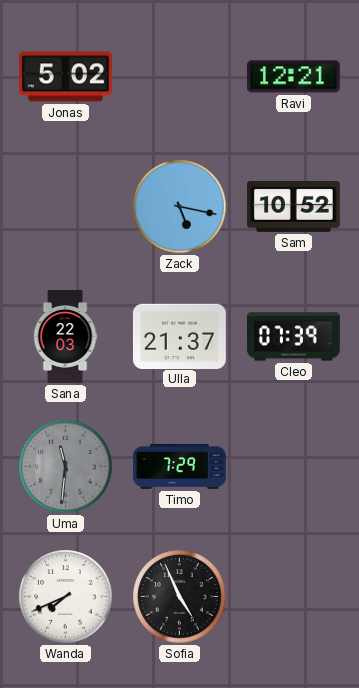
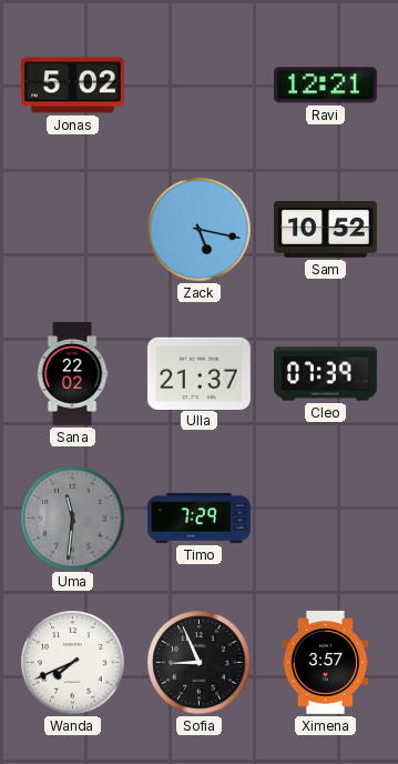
Sana: 22:03 -> 22:02
Sofia: 4:56 -> 8:56
Ximena: none -> 3:57
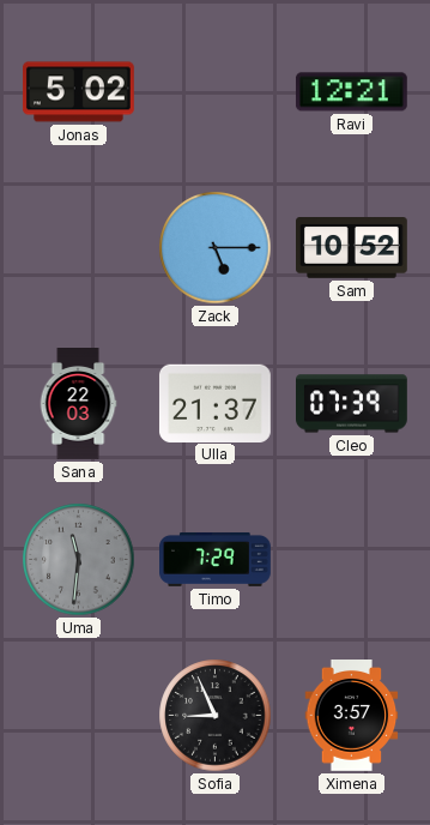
Zack: 5:17 -> 5:15
Sana: 22:02 -> 22:03
Wanda: 7:41 -> none
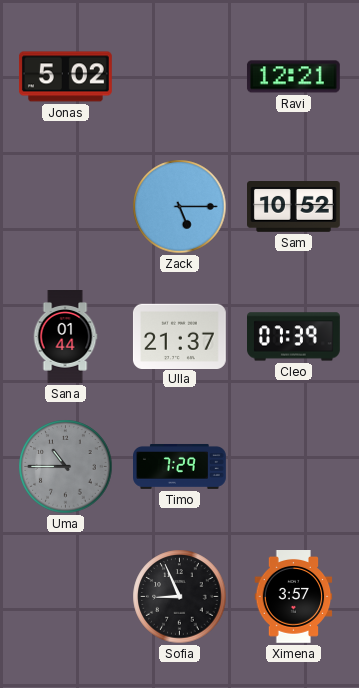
Sana: 22:03 -> 01:44
Uma: 11:31 -> 10:45
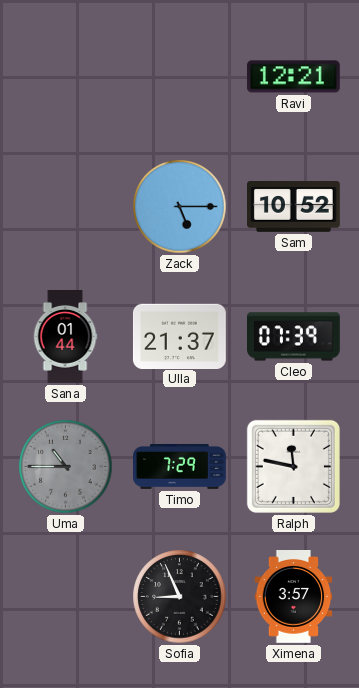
Jonas: 5:02 -> none
Ralph: none -> 11:47
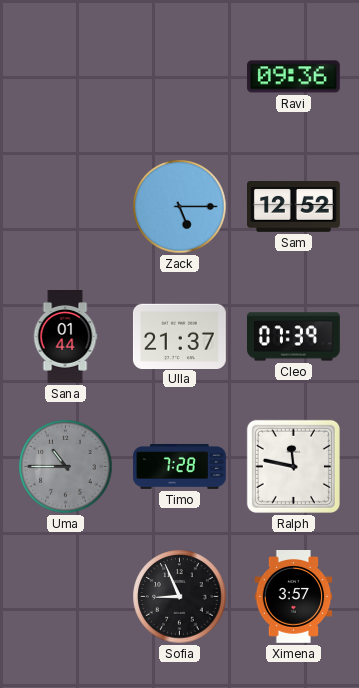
Ravi: 12:21 -> 09:36
Sam: 10:52 -> 12:52
Timo: 7:29 -> 7:28
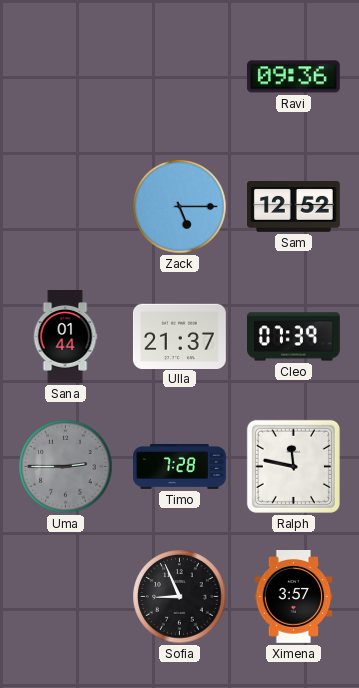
Uma: 10:45 -> 2:45
